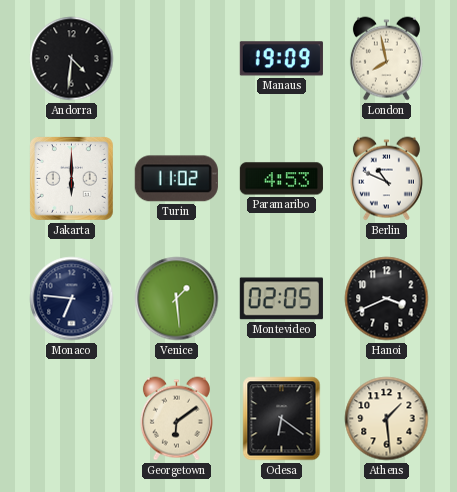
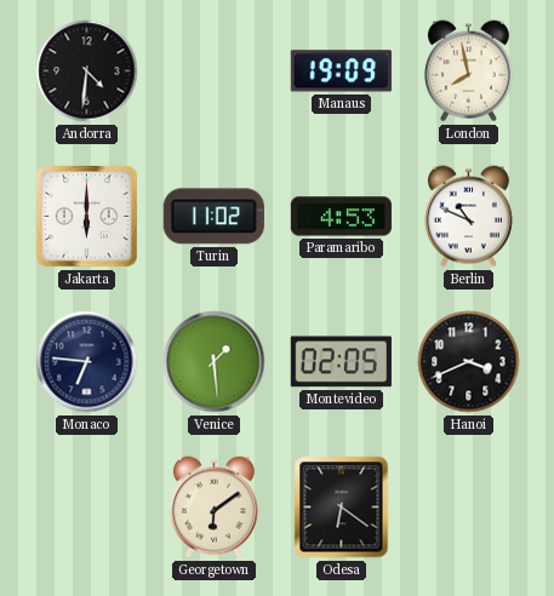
Athens: 1:29 -> none
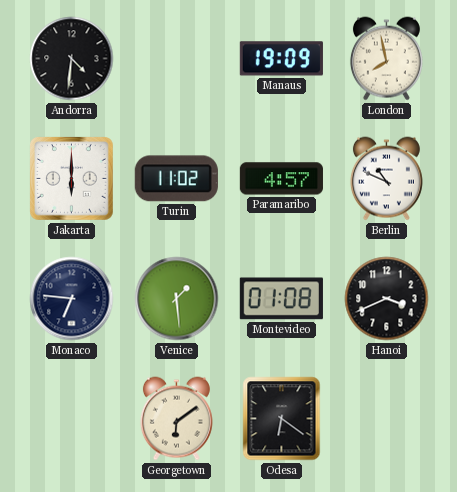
Paramaribo: 4:53 -> 4:57
Montevideo: 02:05 -> 01:08
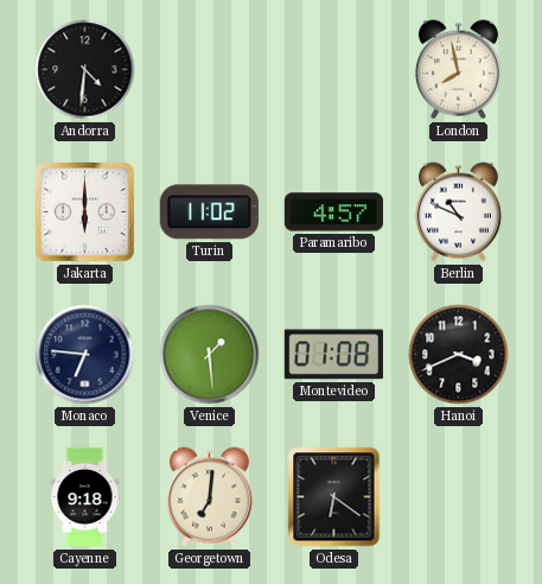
Manaus: 19:09 -> none
Cayenne: none -> 9:18
Georgetown: 6:09 -> 7:01
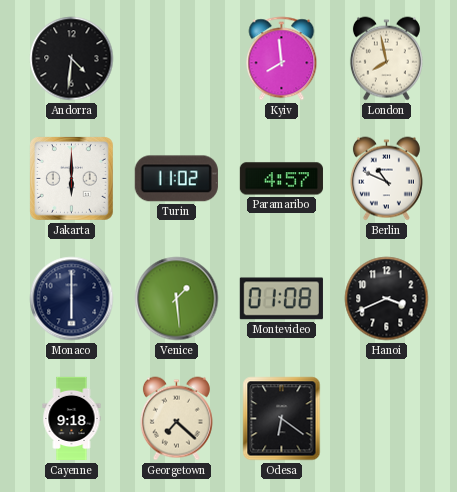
Kyiv: none -> 7:59
Monaco: 6:46 -> 6:00
Georgetown: 7:01 -> 7:22
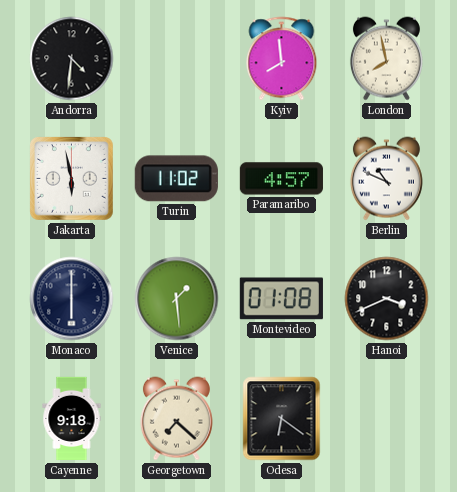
Jakarta: 6:00 -> 5:58
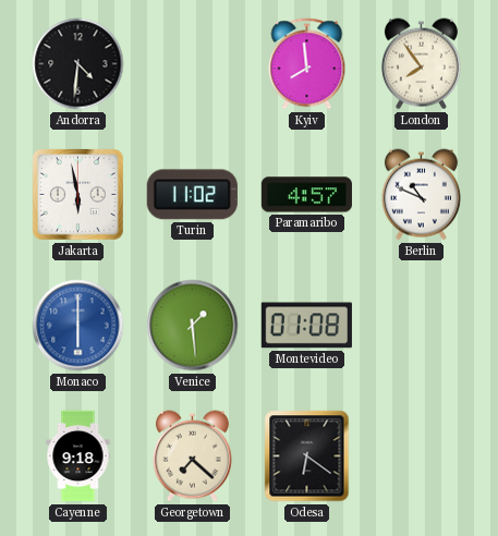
London: 7:58 -> 7:54
Monaco dial: navy -> blue
Hanoi: 3:41 -> none
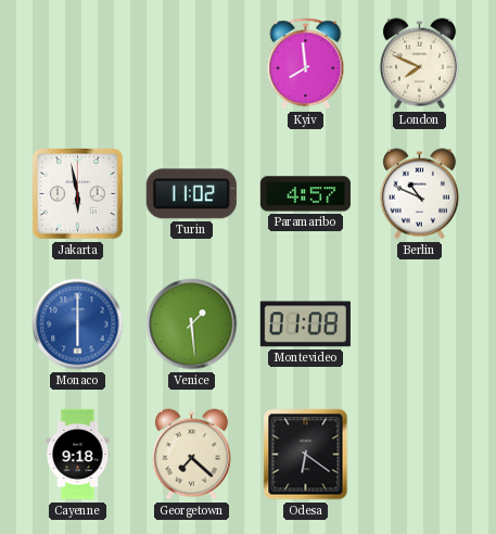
Andorra: 4:31 -> none
London: 7:54 -> 7:49
